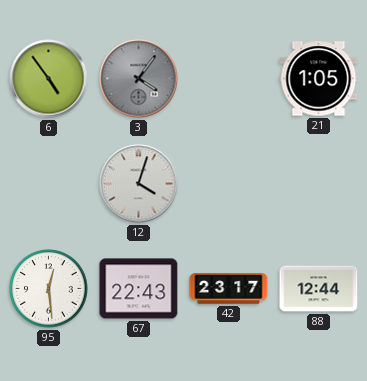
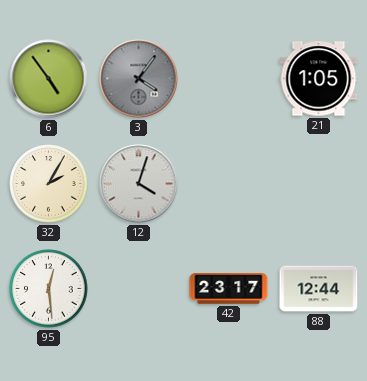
32: none -> 2:05
67: 22:43 -> none
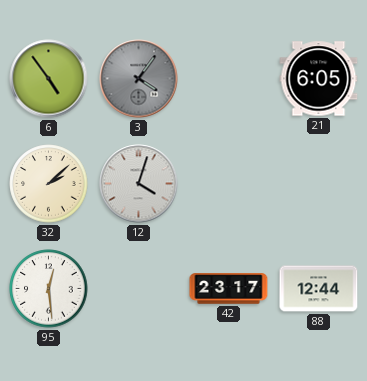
21: 1:05 -> 6:05
32: 2:05 -> 2:08
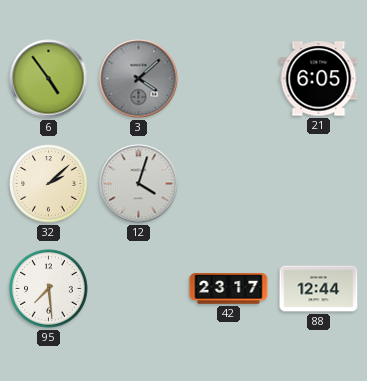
3: 4:06 -> 4:08
95: 12:29 -> 7:29
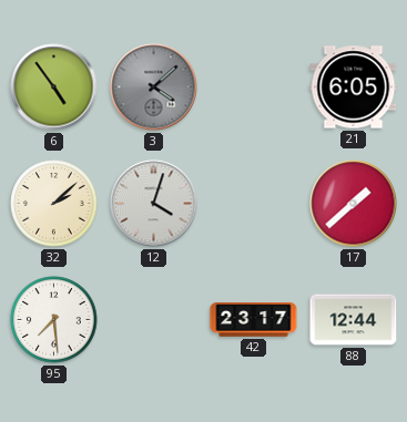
17: none -> 1:38
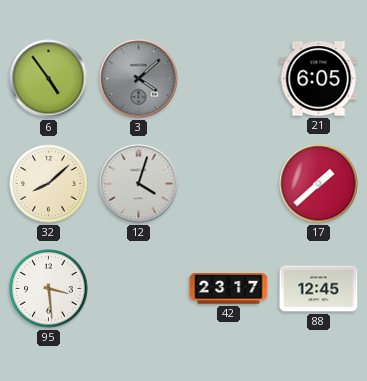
32: 2:08 -> 8:08
95: 7:29 -> 3:29
88: 12:44 -> 12:45
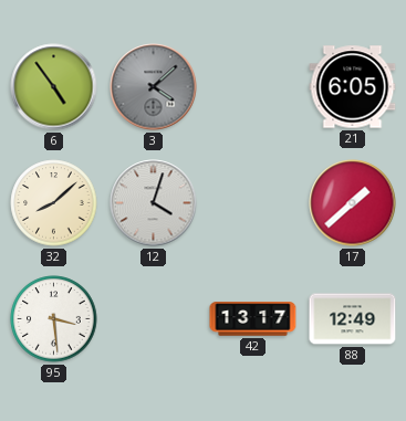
42: 23:17 -> 13:17
88: 12:45 -> 12:49
